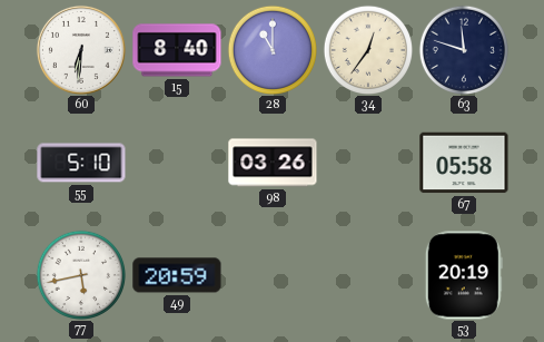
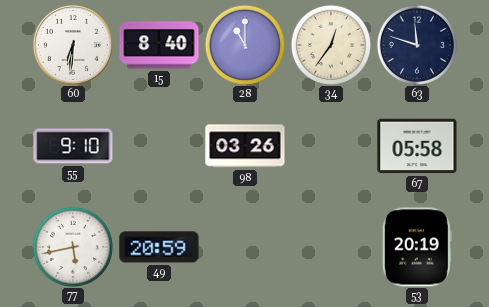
55: 5:10 -> 9:10
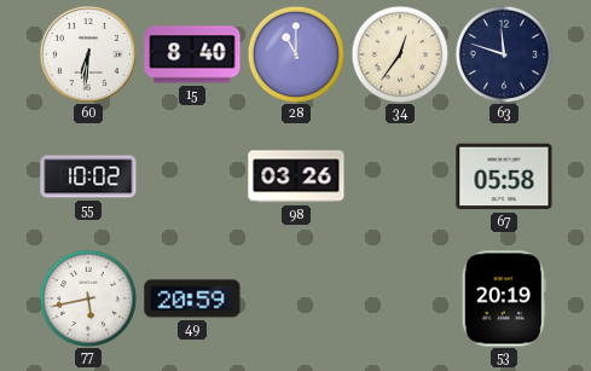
55: 9:10 -> 10:02
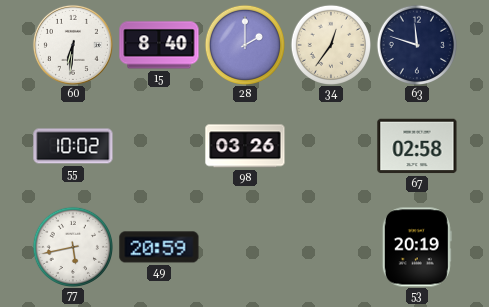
28: 11:00 -> 2:00
67: 05:58 -> 02:58
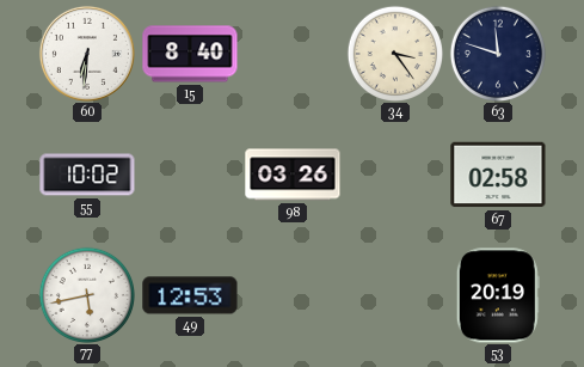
28: 2:00 -> none
34: 12:36 -> 3:24
49: 20:59 -> 12:53
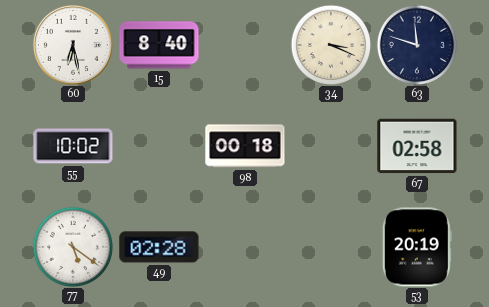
60: 6:31 -> 6:28
34: 3:24 -> 3:19
98: 03:26 -> 00:18
77: 5:43 -> 5:21
49: 12:53 -> 02:28
